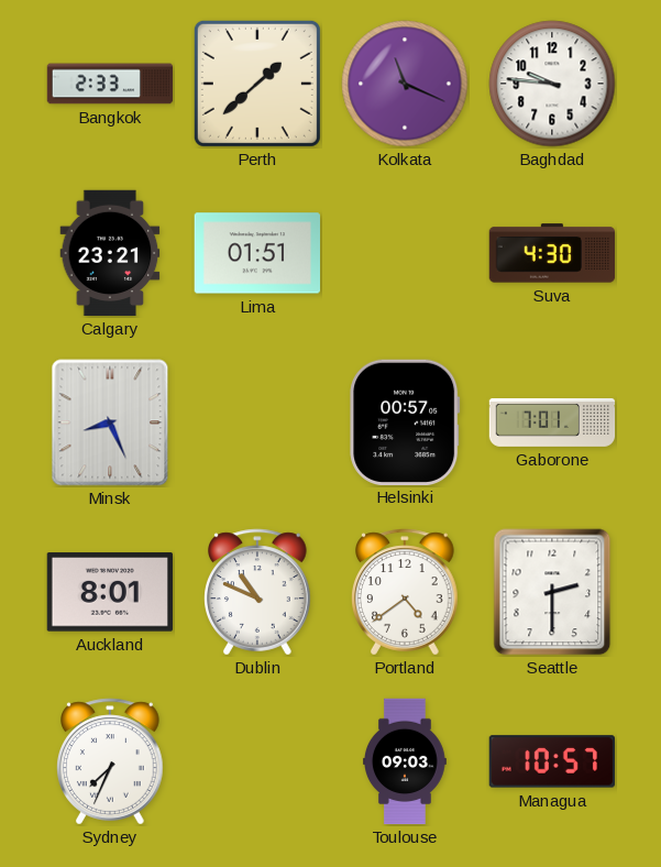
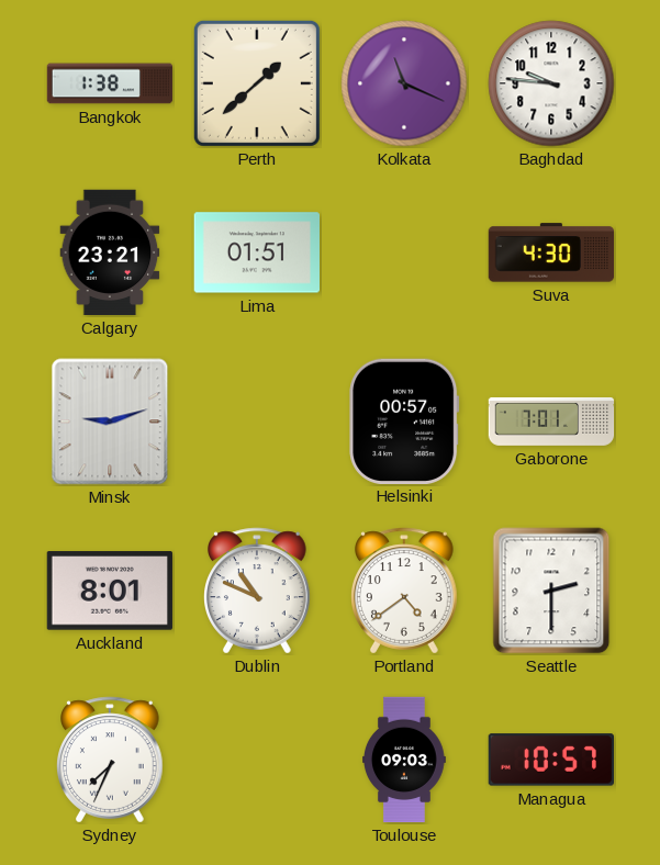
Bangkok: 2:33 -> 1:38
Minsk: 8:26 -> 9:12
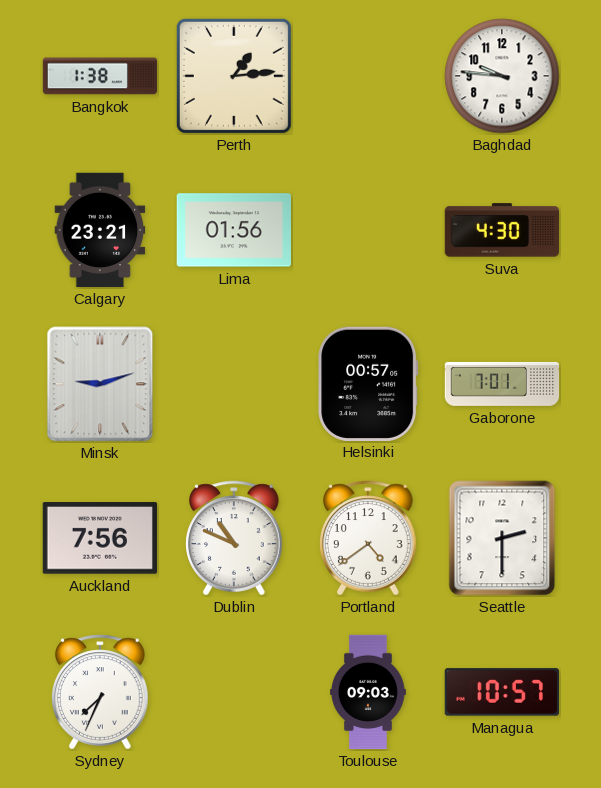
Perth: 1:38 -> 1:14
Kolkata: 11:19 -> none
Lima: 01:51 -> 01:56
Auckland: 8:01 -> 7:56
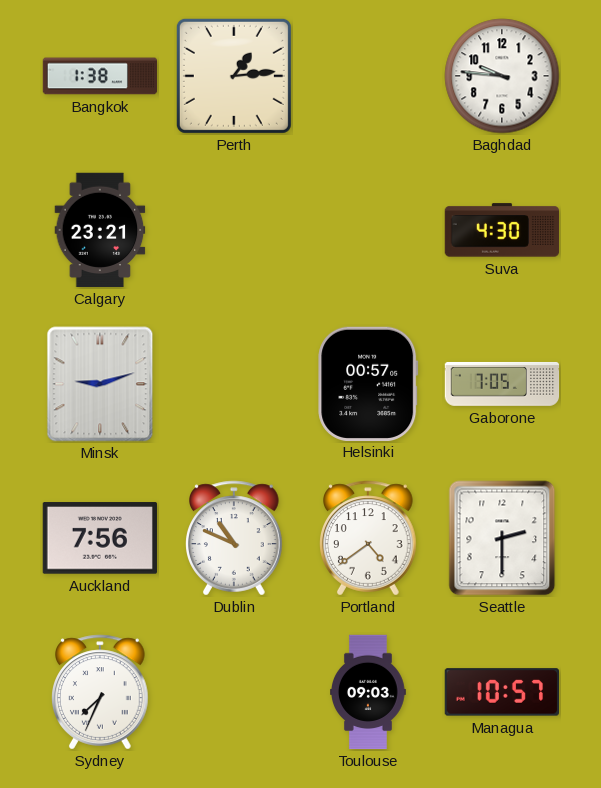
Lima: 01:56 -> none
Gaborone: 7:01 -> 7:05
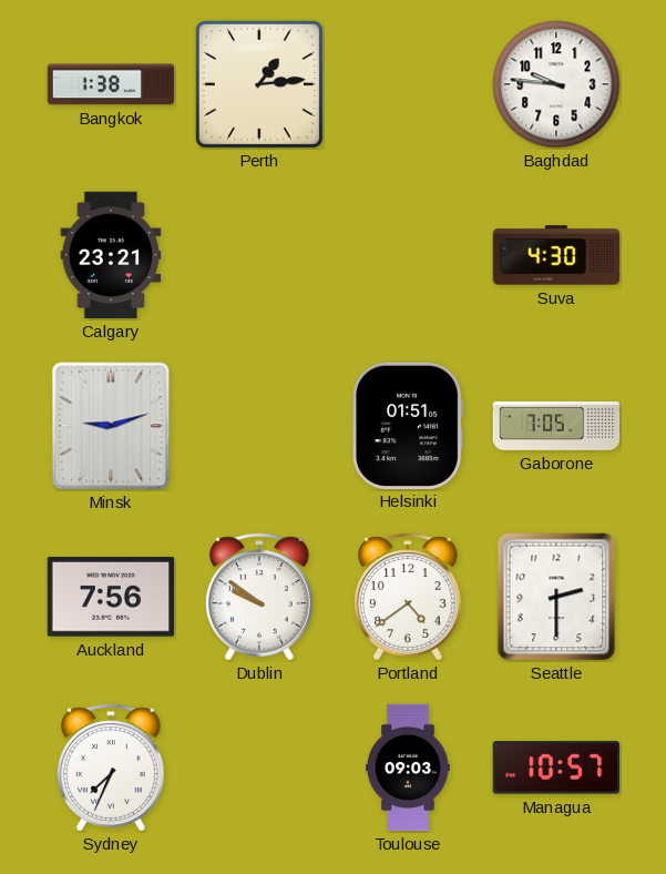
Helsinki: 00:57 -> 01:51
Dublin: 10:49 -> 9:51
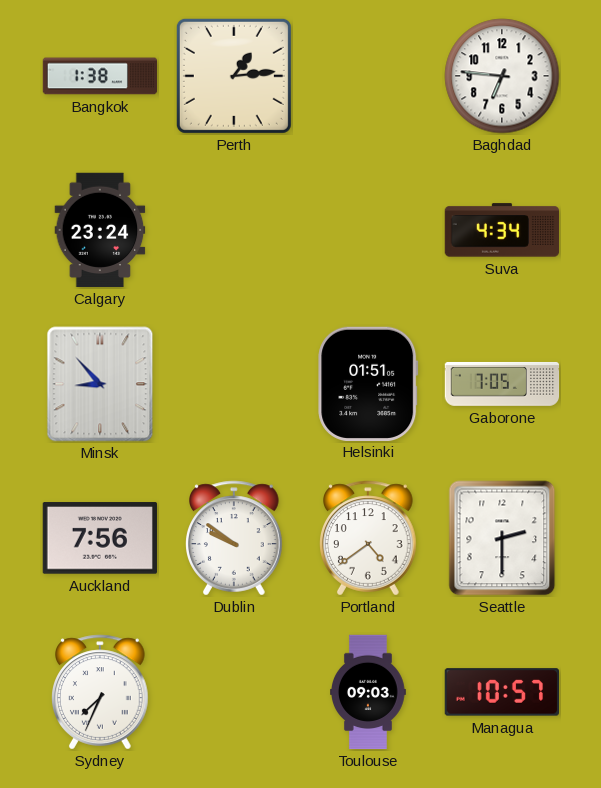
Baghdad: 9:46 -> 6:46
Calgary: 23:21 -> 23:24
Suva: 4:30 -> 4:34
Minsk: 9:12 -> 8:53
